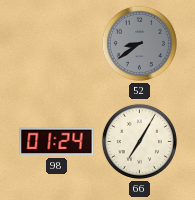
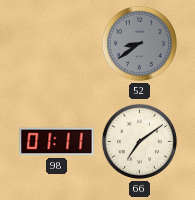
98: 01:24 -> 01:11
66: 7:05 -> 7:09
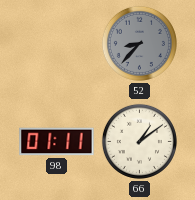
52: 8:39 -> 8:37
66: 7:09 -> 1:09
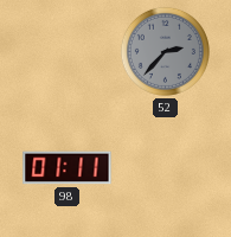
52: 8:37 -> 2:37
66: 1:09 -> none
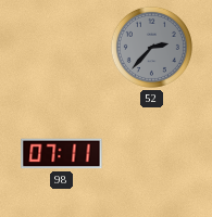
98: 01:11 -> 07:11
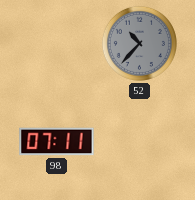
52: 2:37 -> 10:37
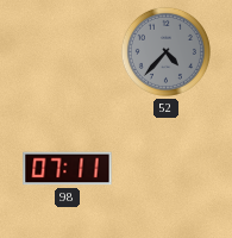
52: 10:37 -> 4:37
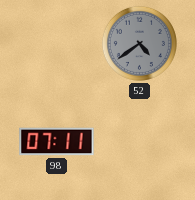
52: 4:37 -> 4:39
